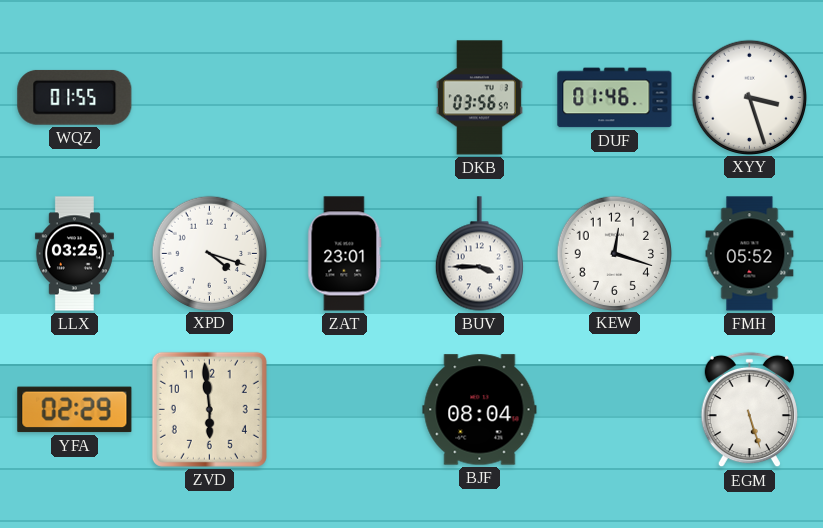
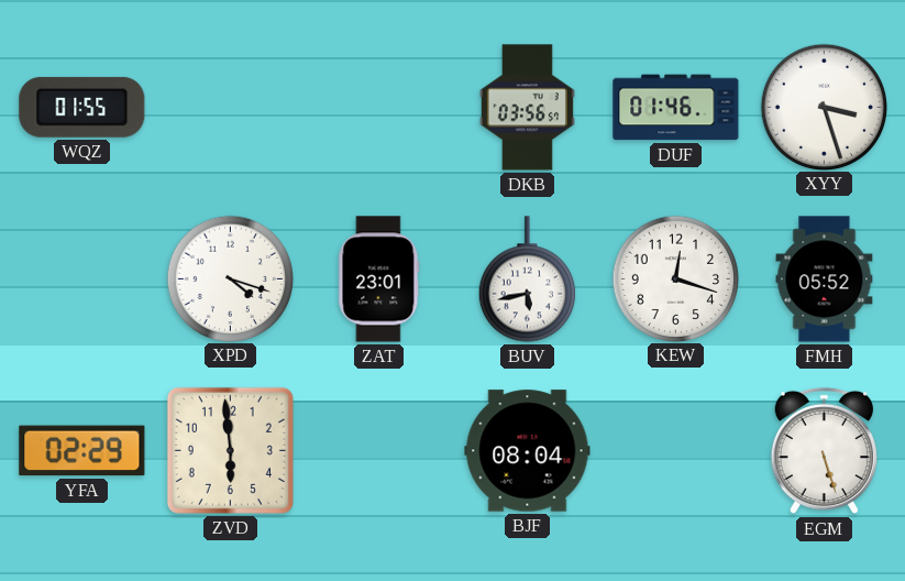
LLX: 03:25 -> none
BUV: 3:45 -> 5:43
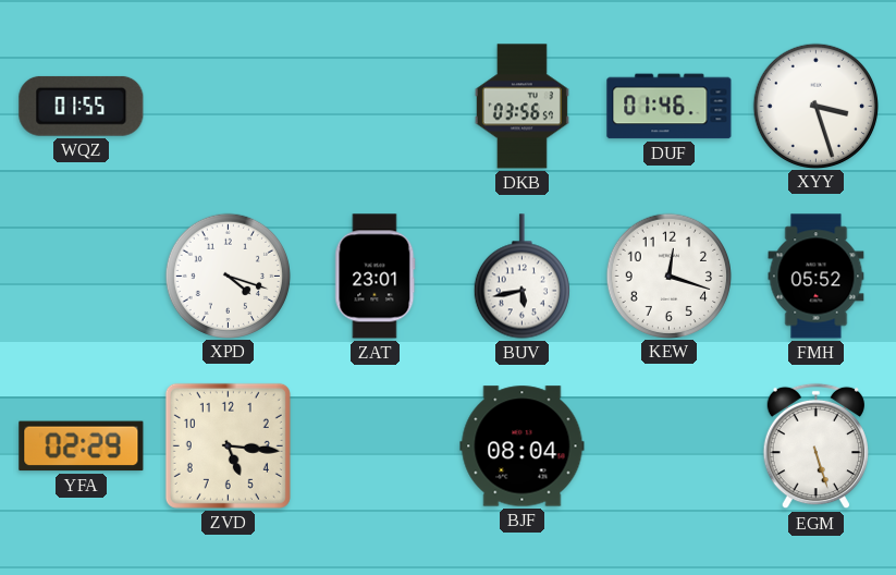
ZVD: 5:59 -> 5:16
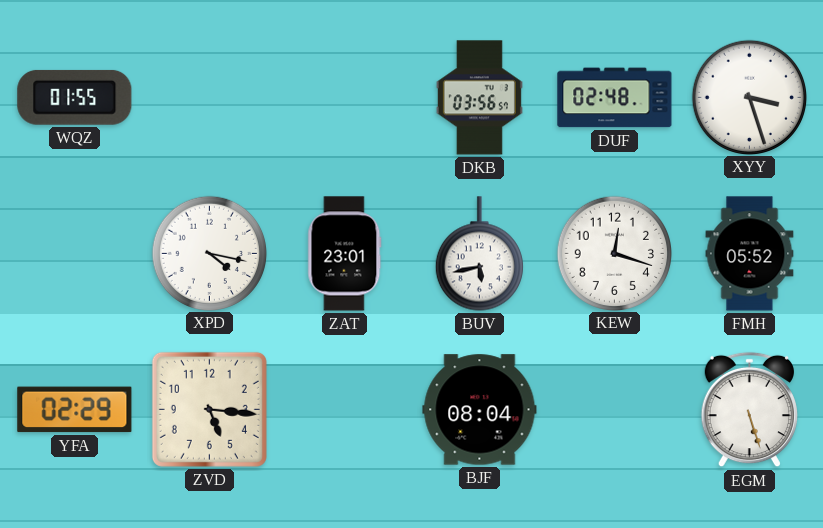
DUF: 01:46 -> 02:48
XPD: 4:18 -> 4:17
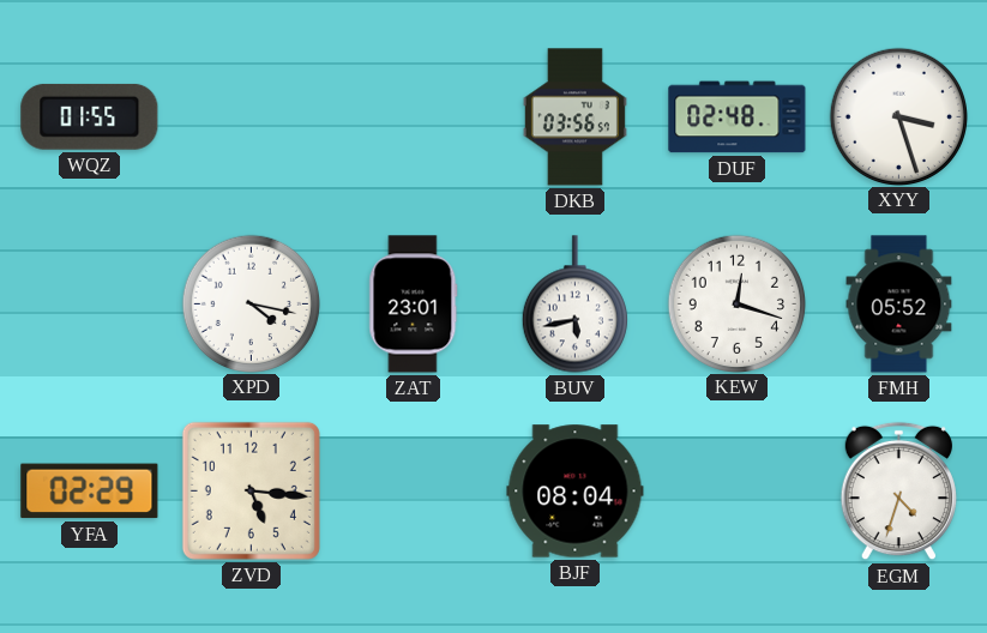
EGM: 5:27 -> 4:33
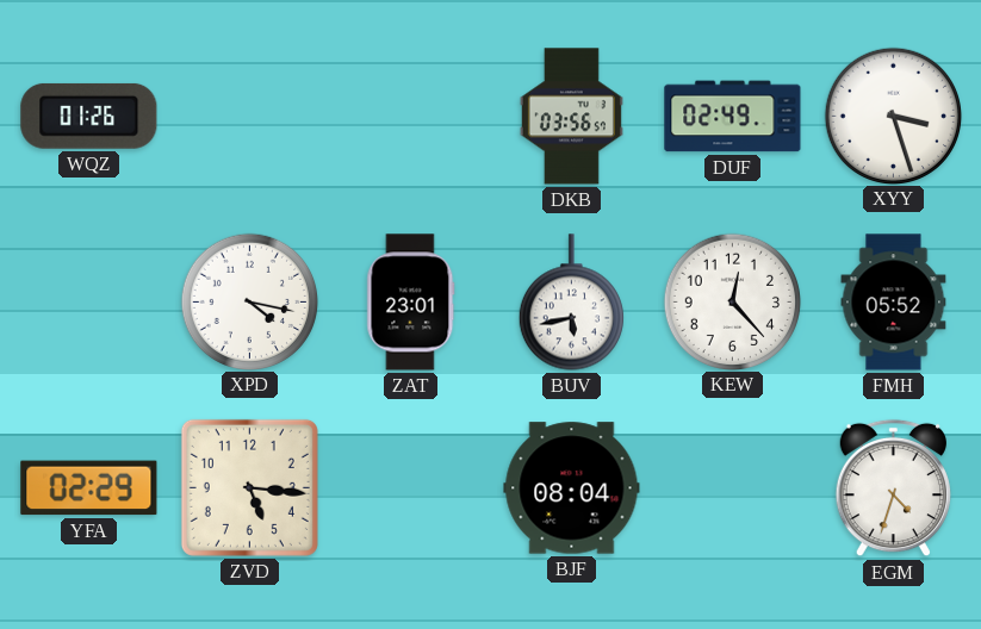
WQZ: 01:55 -> 01:26
DUF: 02:48 -> 02:49
KEW: 12:18 -> 12:23
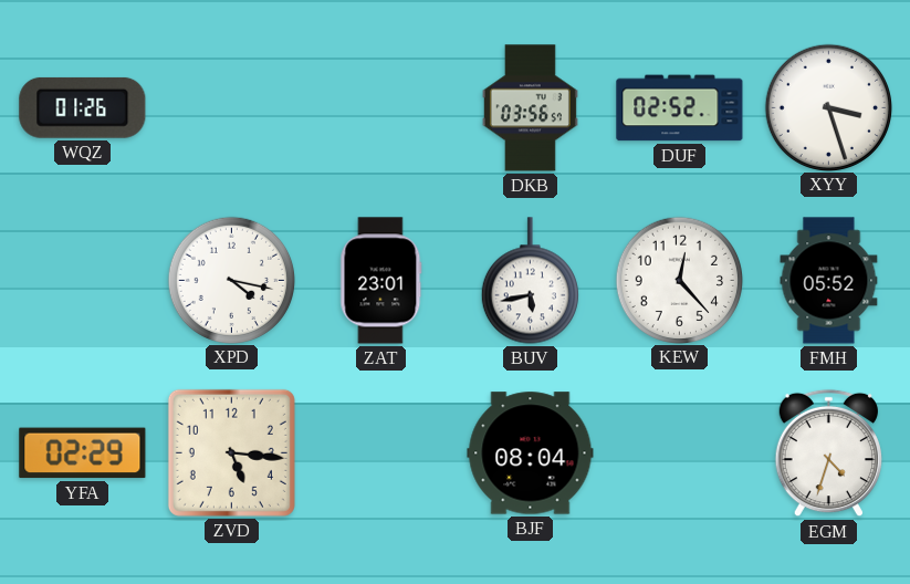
DUF: 02:49 -> 02:52
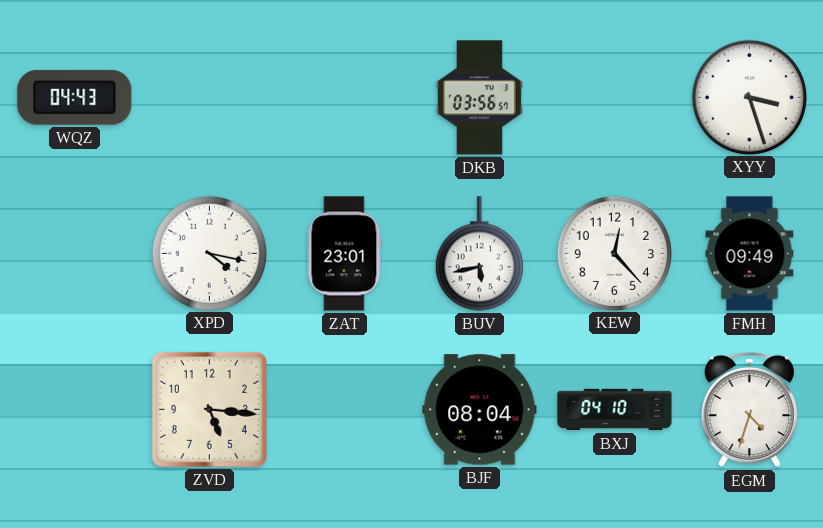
WQZ: 01:26 -> 04:43
DUF: 02:52 -> none
FMH: 05:52 -> 09:49
YFA: 02:29 -> none
BXJ: none -> 04:10
